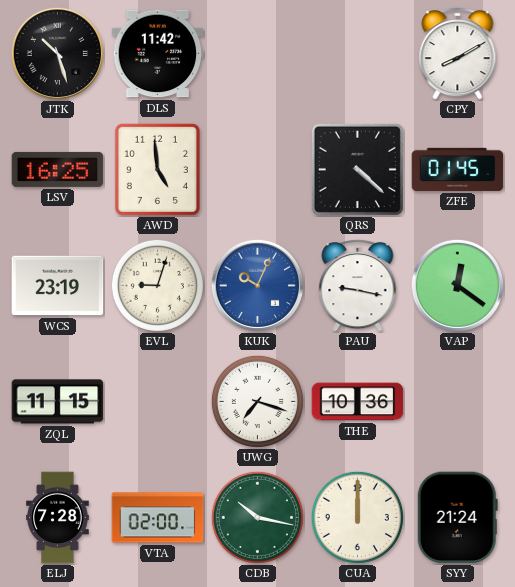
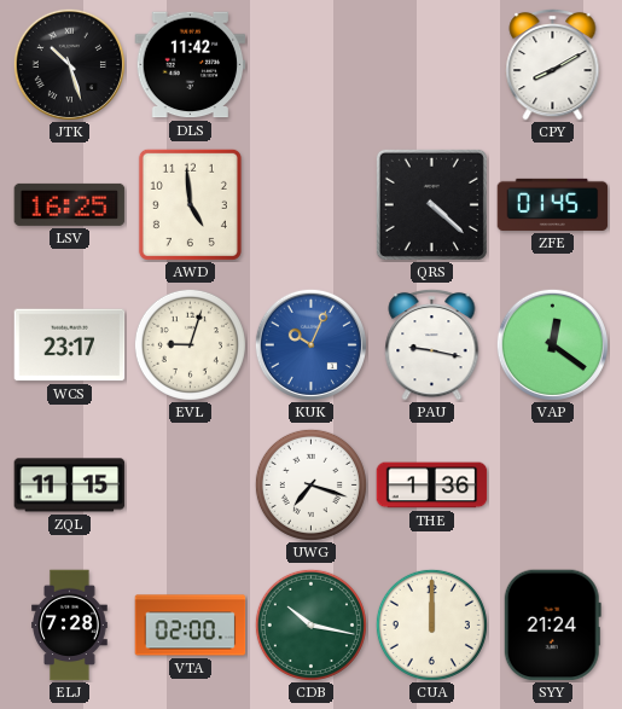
WCS: 23:19 -> 23:17
THE: 10:36 -> 1:36
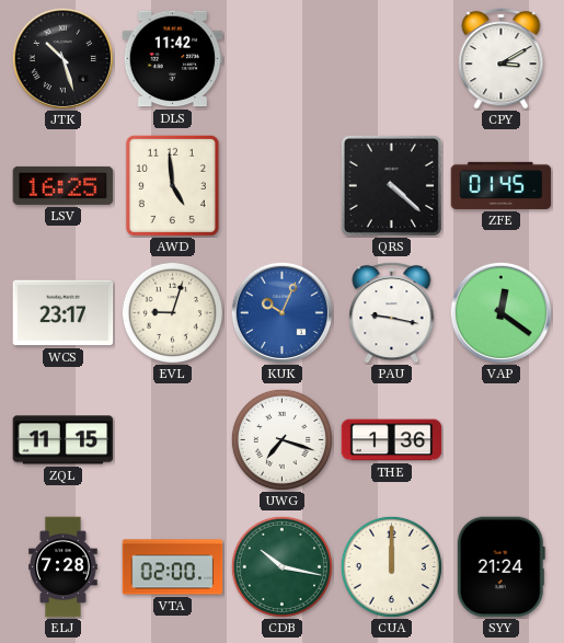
CPY: 8:10 -> 3:10
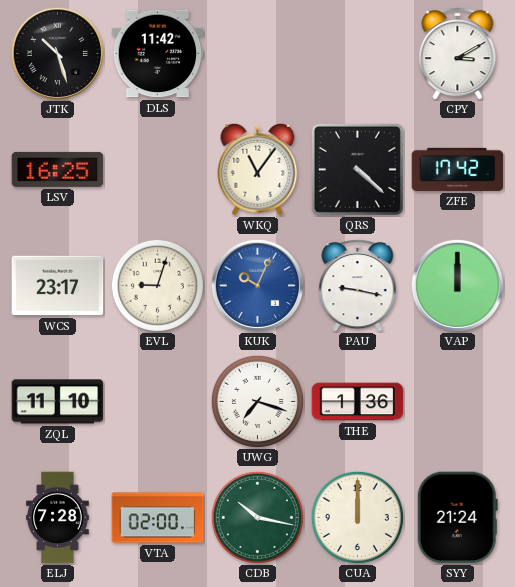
AWD: 4:59 -> none
WKQ: none -> 11:06
ZFE: 01:45 -> 17:42
VAP: 12:21 -> 12:00
ZQL: 11:15 -> 11:10
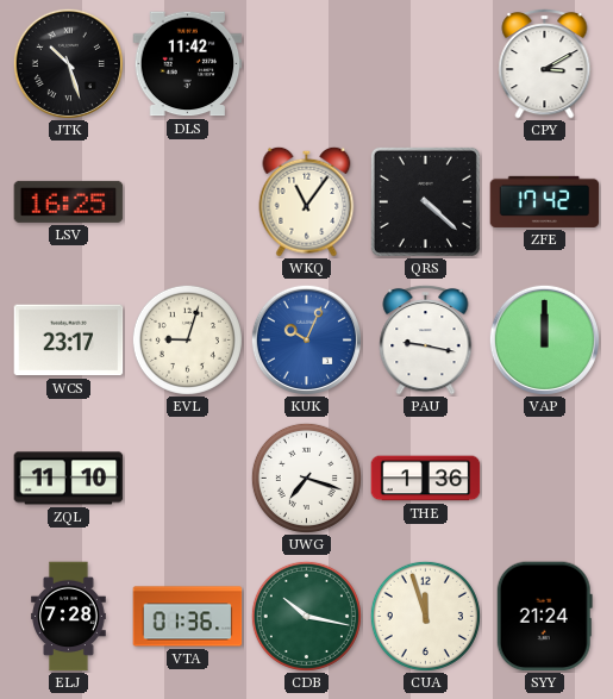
VTA: 02:00 -> 01:36
CUA: 12:00 -> 11:57
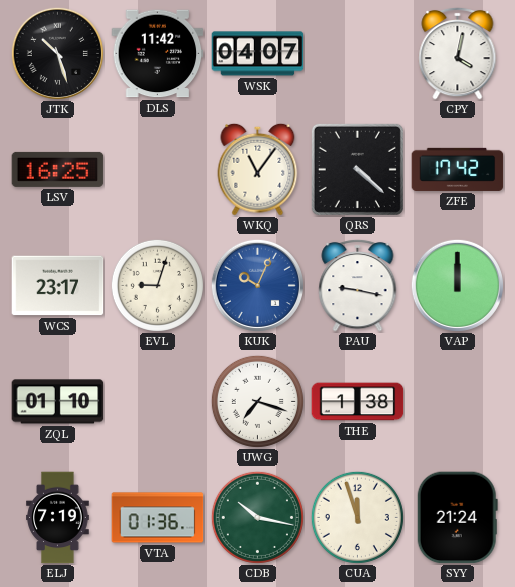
WSK: none -> 04:07
CPY: 3:10 -> 4:02
ZQL: 11:10 -> 01:10
THE: 1:36 -> 1:38
ELJ: 7:28 -> 7:19
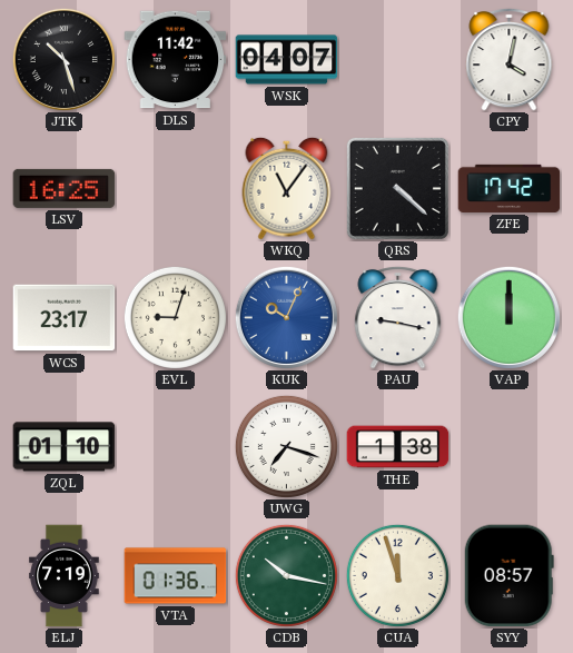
SYY: 21:24 -> 08:57
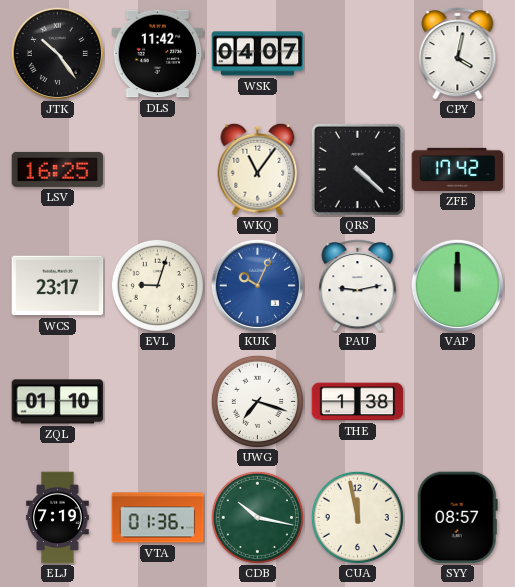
JTK: 10:27 -> 10:24
PAU: 9:17 -> 9:13
CUA: 11:57 -> 11:58
